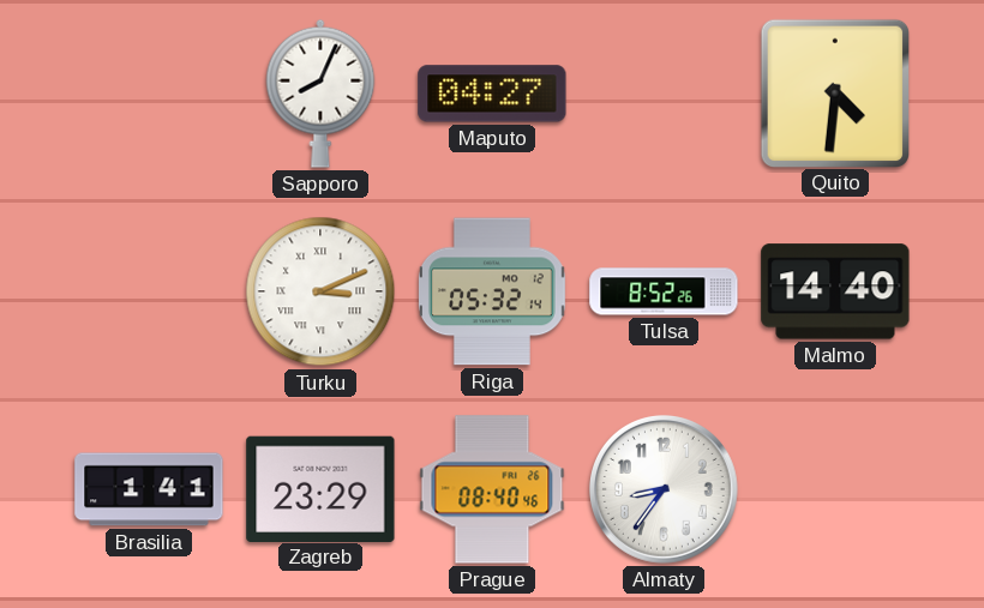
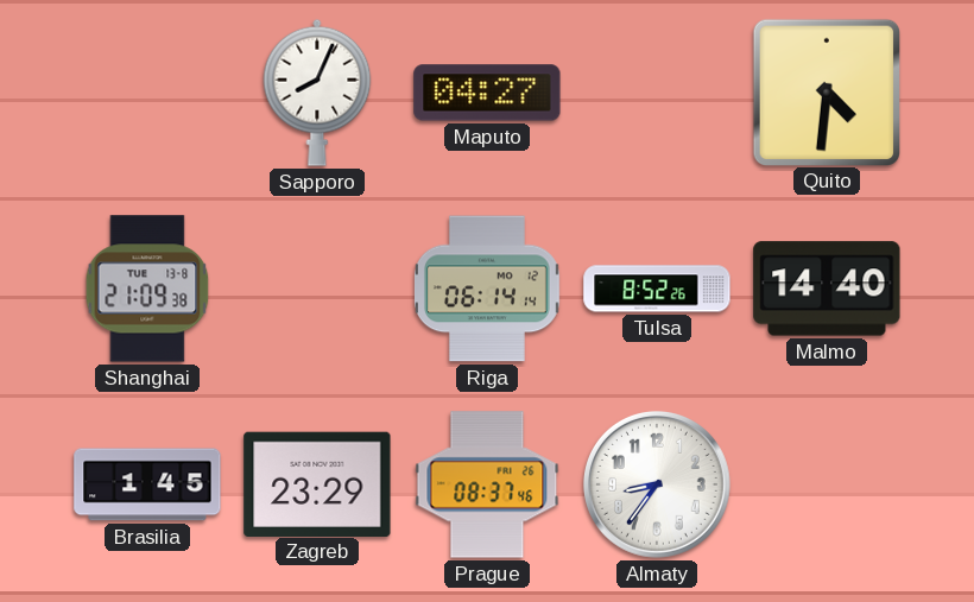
Shanghai: none -> 21:09
Turku: 3:11 -> none
Riga: 05:32 -> 06:14
Brasilia: 1:41 -> 1:45
Prague: 08:40 -> 08:37
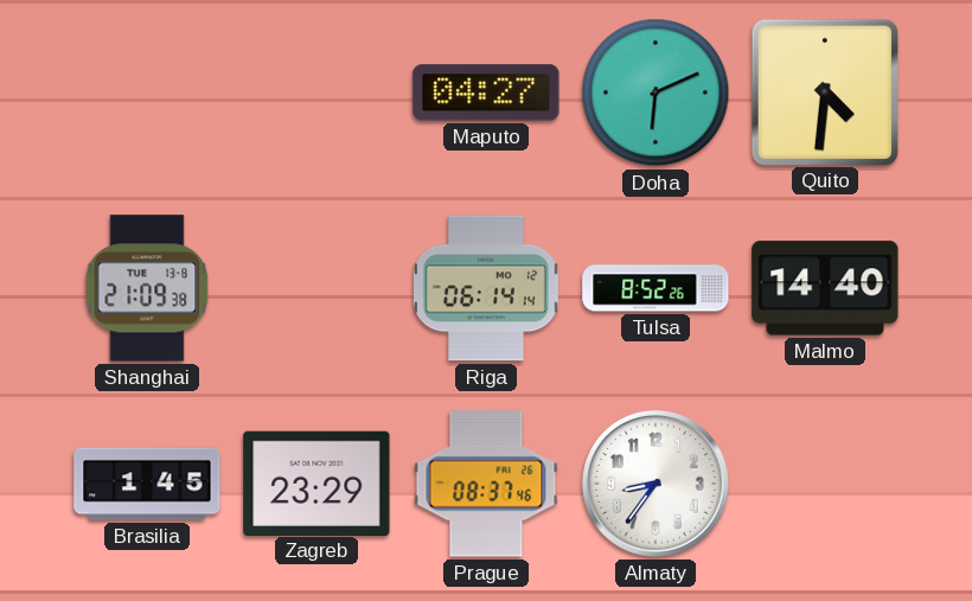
Sapporo: 8:04 -> none
Doha: none -> 6:11
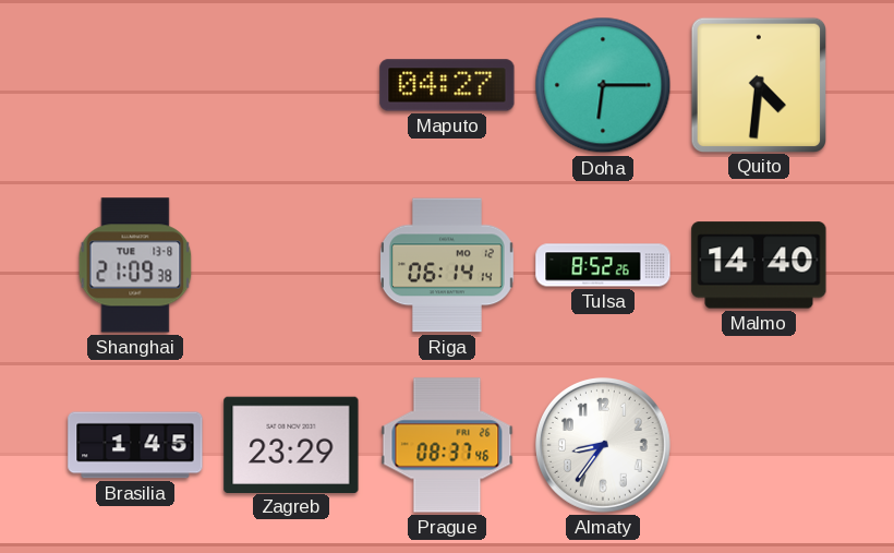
Doha: 6:11 -> 6:15
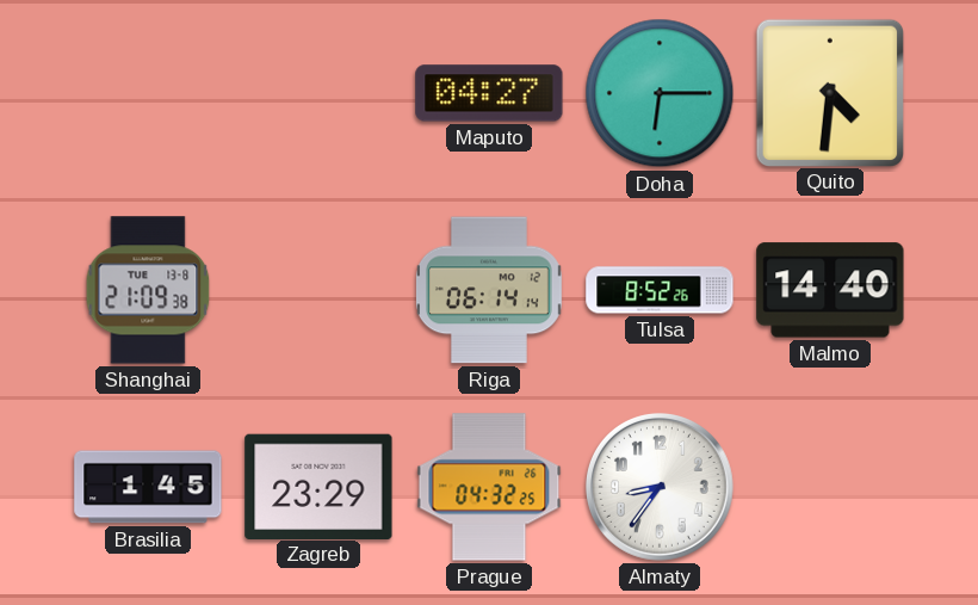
Prague: 08:37 -> 04:32
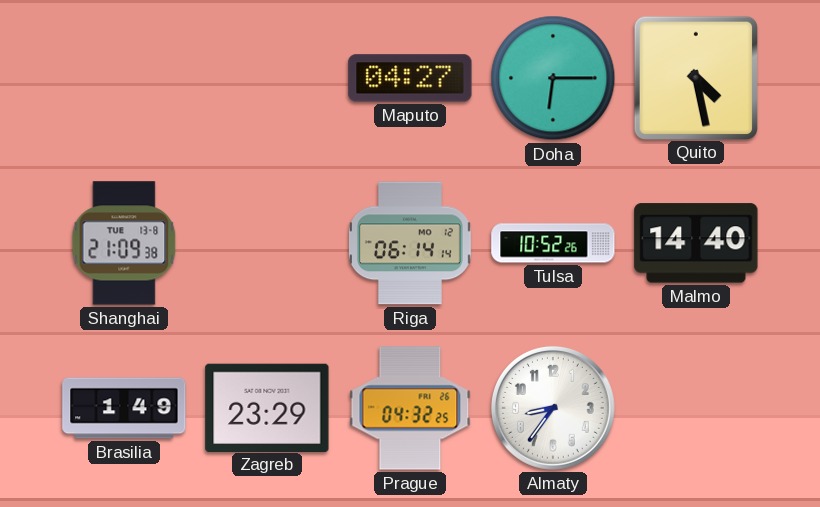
Quito: 4:31 -> 4:28
Tulsa: 8:52 -> 10:52
Brasilia: 1:45 -> 1:49
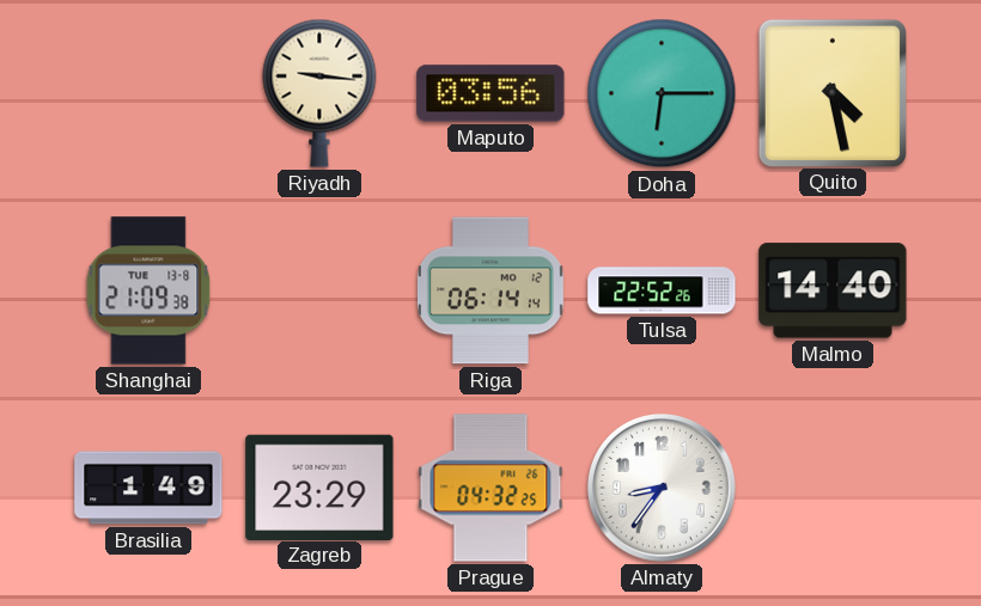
Riyadh: none -> 9:16
Maputo: 04:27 -> 03:56
Tulsa: 10:52 -> 22:52
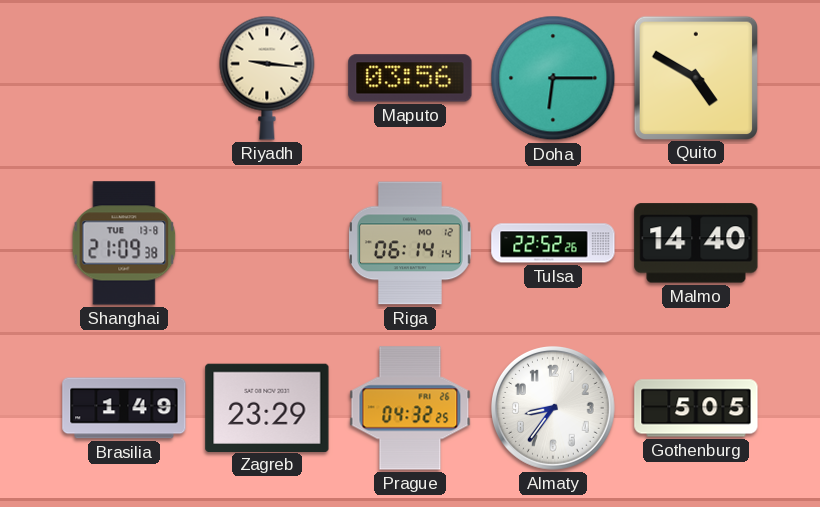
Quito: 4:28 -> 4:50
Gothenburg: none -> 5:05
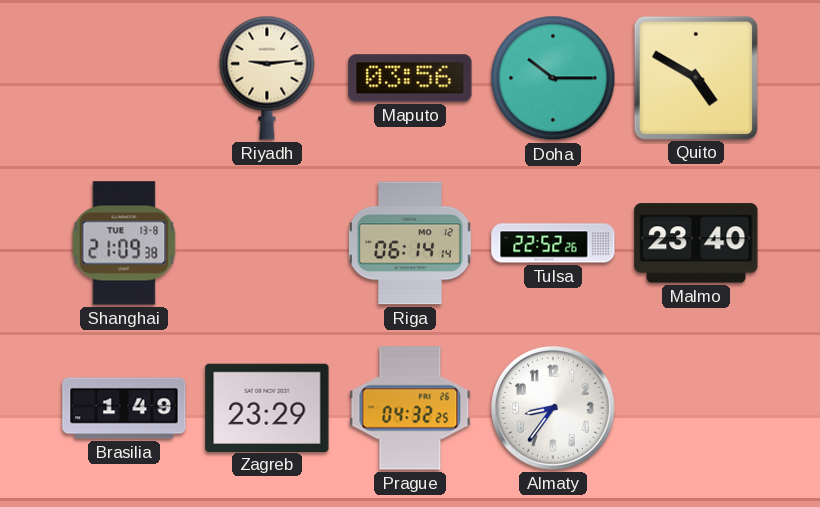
Riyadh: 9:16 -> 9:14
Doha: 6:15 -> 10:15
Malmo: 14:40 -> 23:40
Gothenburg: 5:05 -> none
